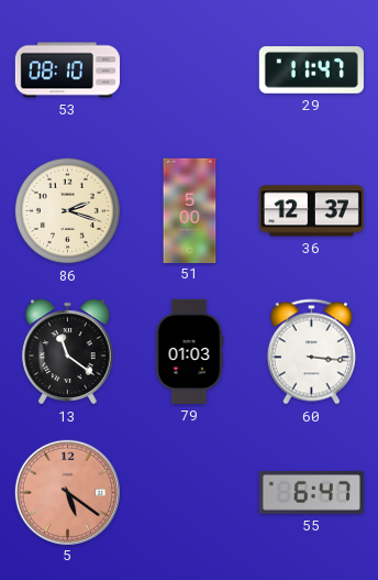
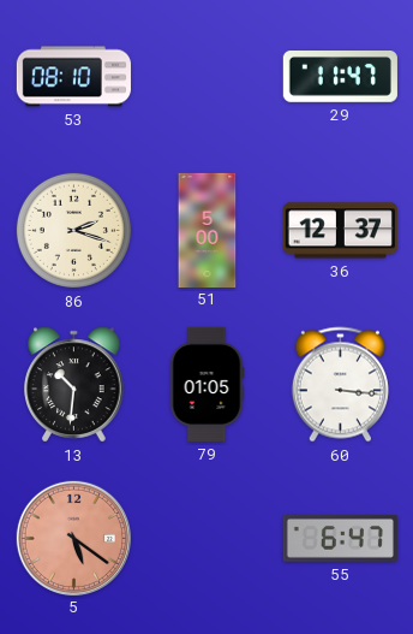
13: 11:21 -> 10:31
79: 01:03 -> 01:05
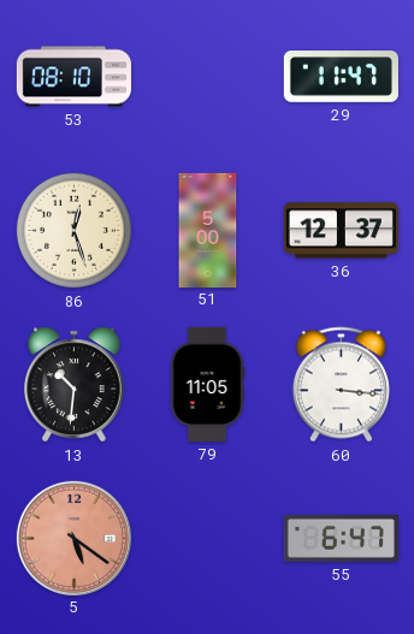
86: 2:18 -> 12:27
79: 01:05 -> 11:05
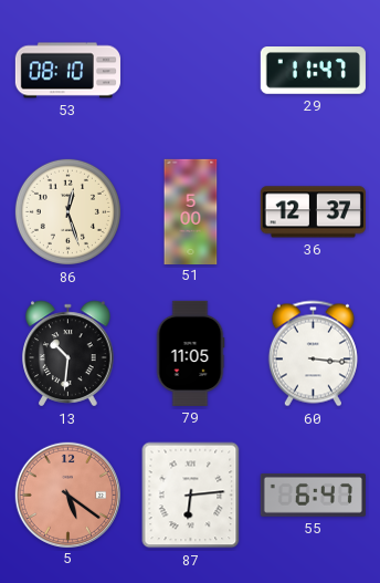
87: none -> 6:14
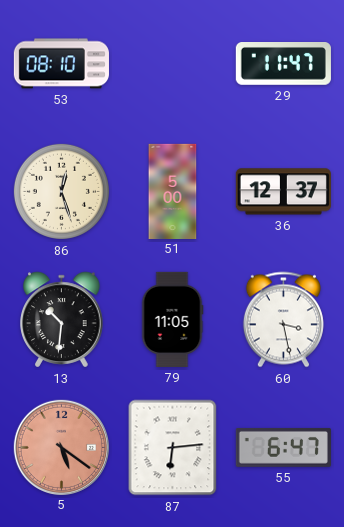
60: 3:16 -> 3:28
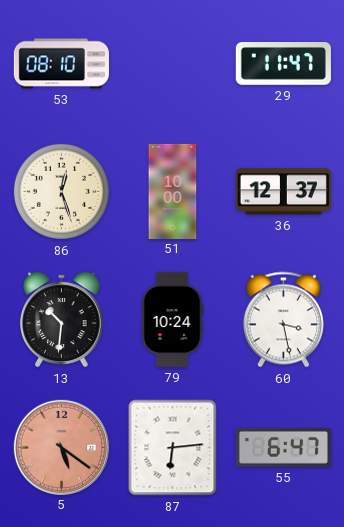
51: 5:00 -> 10:00
79: 11:05 -> 10:24
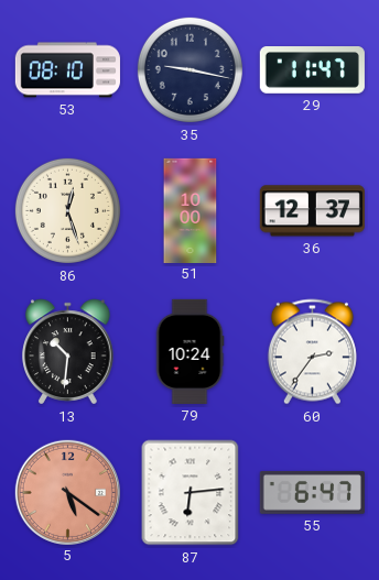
35: none -> 9:17
60: 3:28 -> 2:36
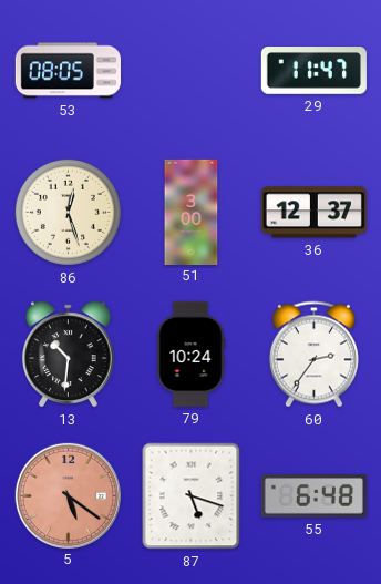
53: 08:10 -> 08:05
35: 9:17 -> none
51: 10:00 -> 3:00
87: 6:14 -> 5:18
55: 6:47 -> 6:48
